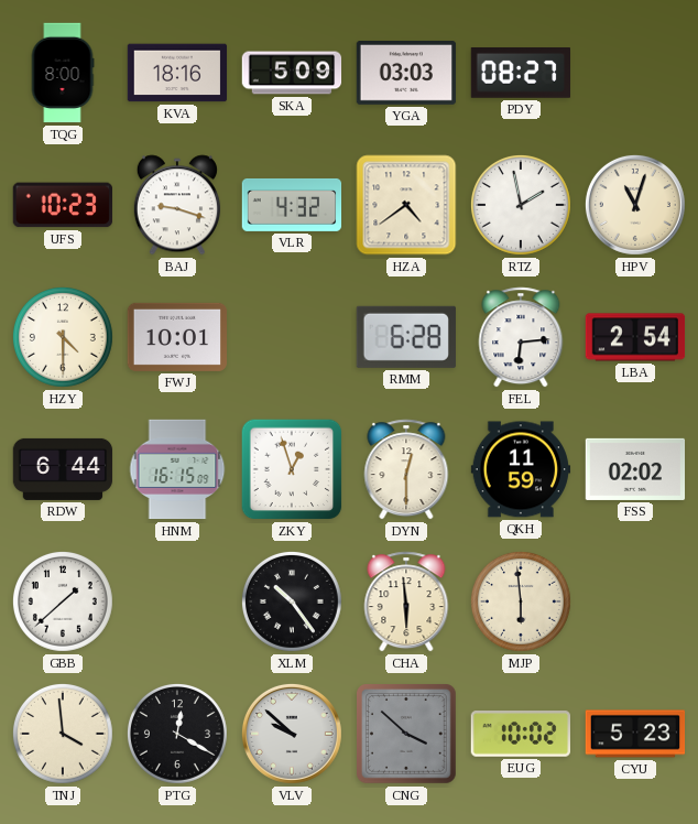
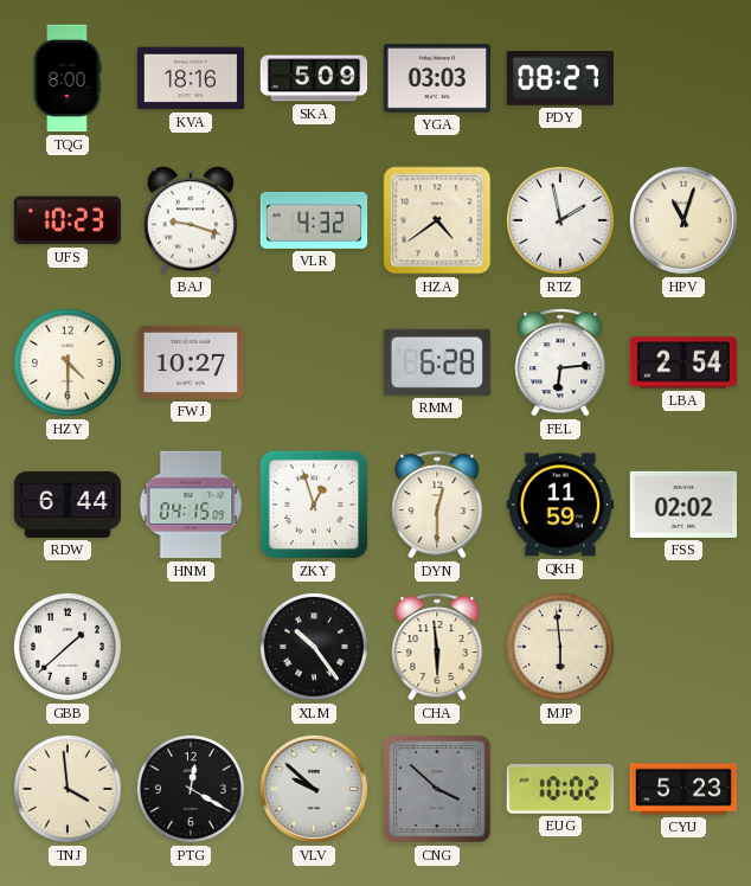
FWJ: 10:01 -> 10:27
HNM: 16:15 -> 04:15
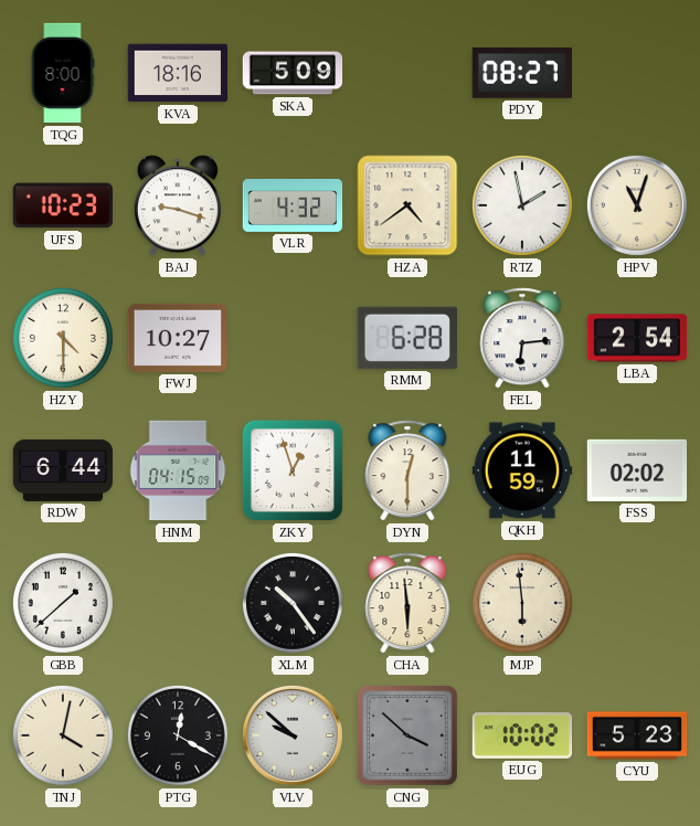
YGA: 03:03 -> none
TNJ: 3:59 -> 4:02
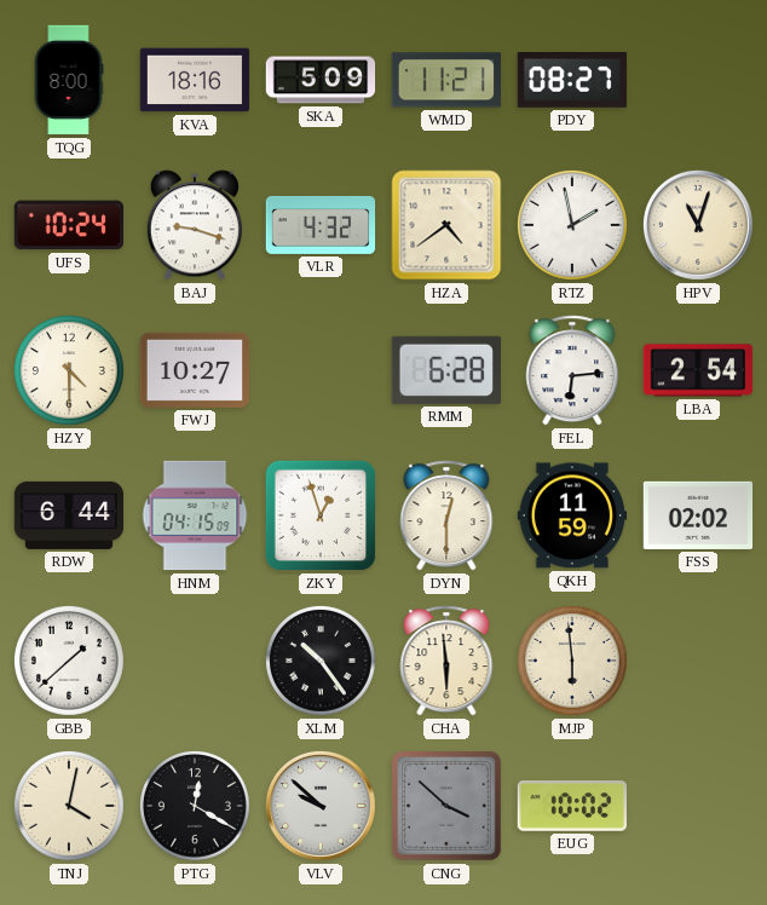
WMD: none -> 11:21
UFS: 10:23 -> 10:24
CYU: 5:23 -> none
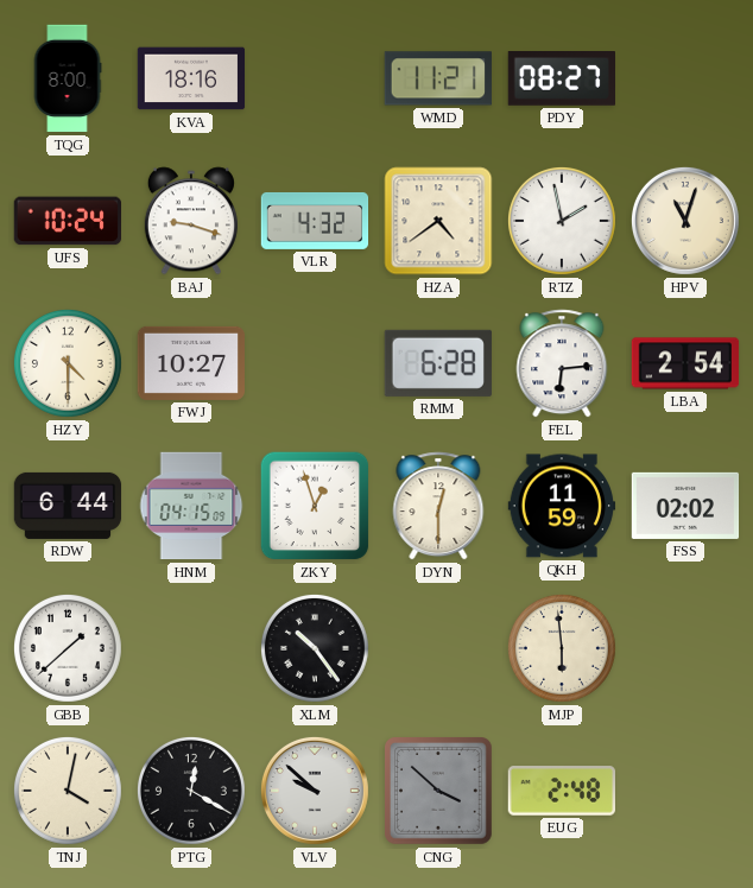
SKA: 5:09 -> none
CHA: 5:59 -> none
EUG: 10:02 -> 2:48
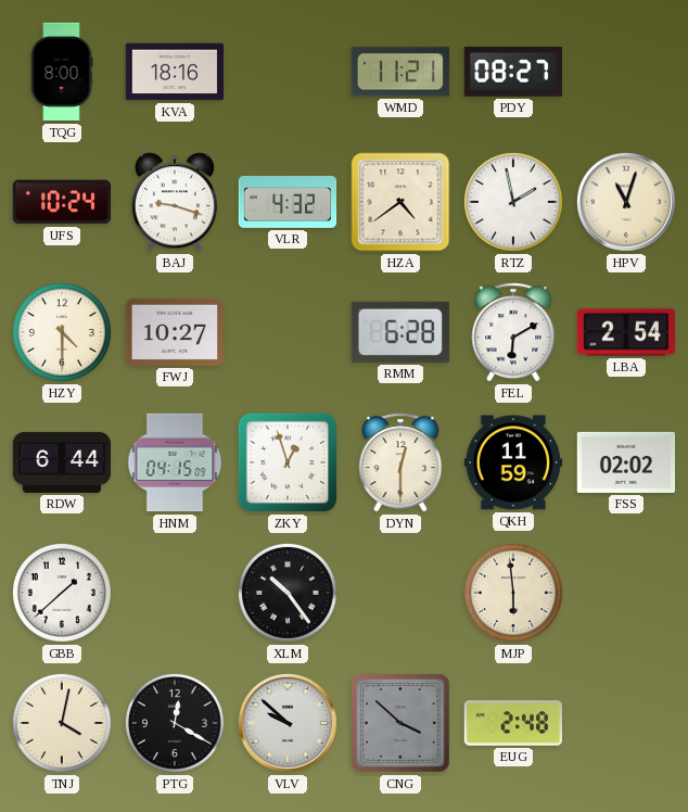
FEL: 6:14 -> 6:10
